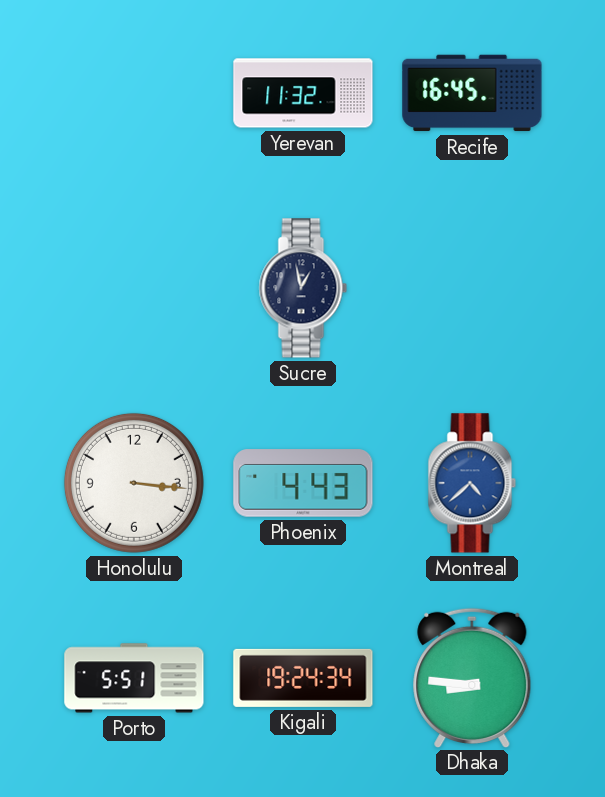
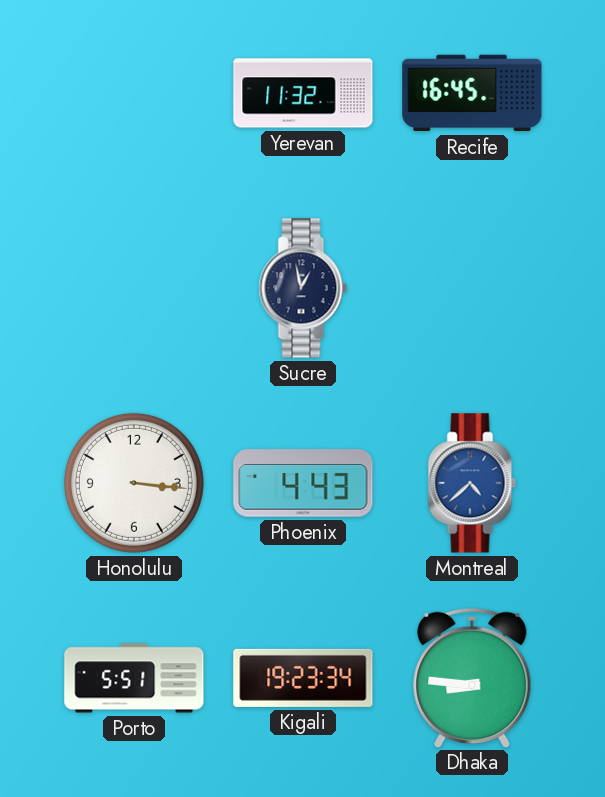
Kigali: 19:24 -> 19:23
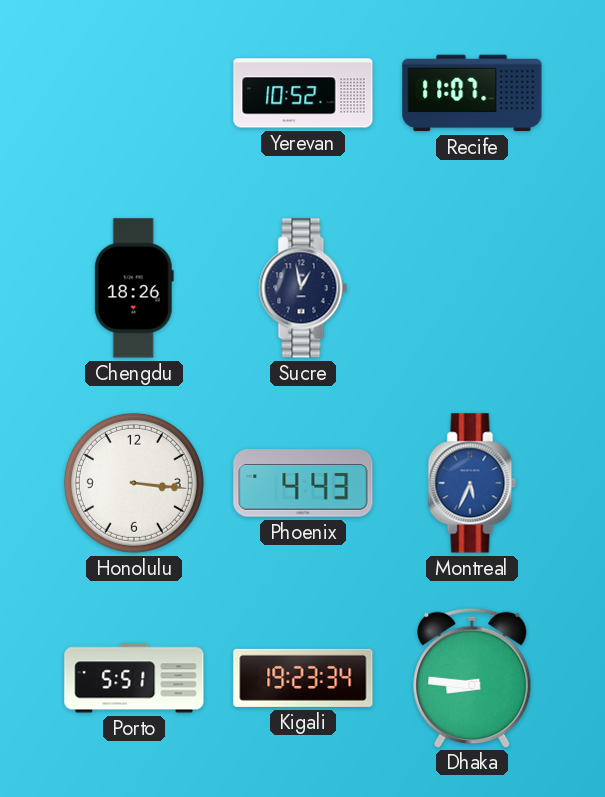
Yerevan: 11:32 -> 10:52
Recife: 16:45 -> 11:07
Chengdu: none -> 18:26
Montreal: 4:38 -> 5:34
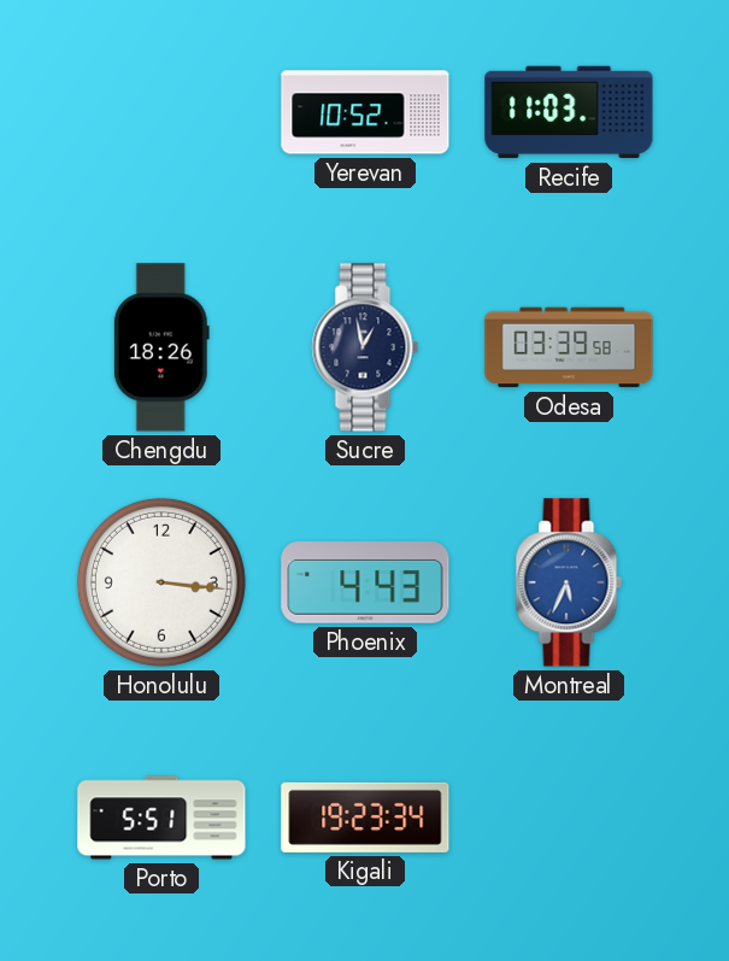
Recife: 11:07 -> 11:03
Odesa: none -> 03:39
Dhaka: 8:46 -> none
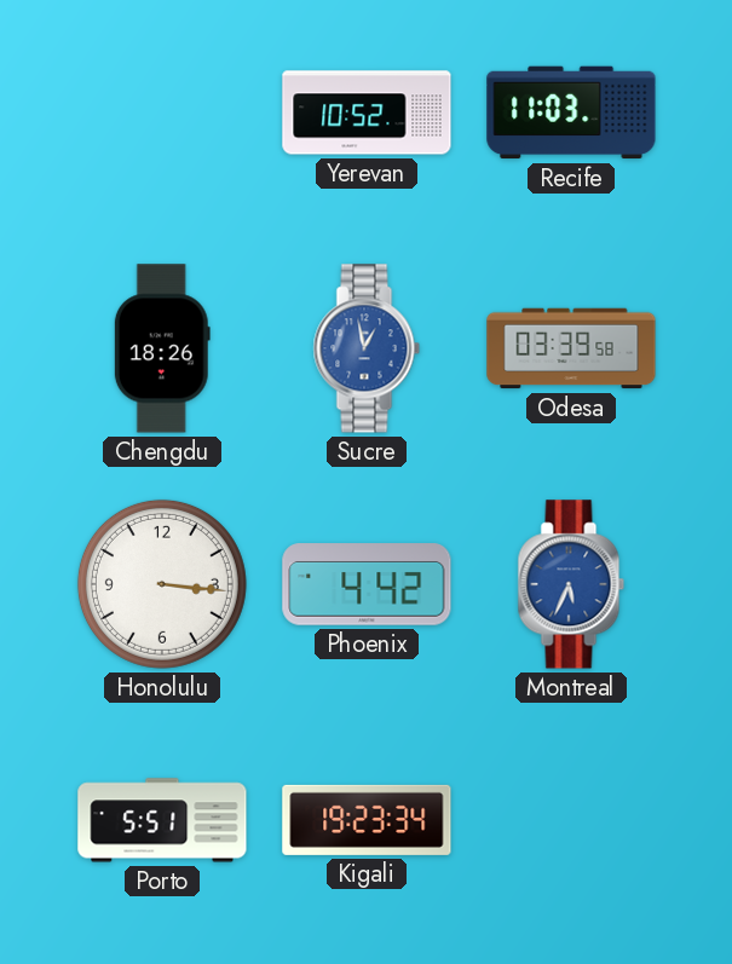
Sucre dial: navy -> blue
Phoenix: 4:43 -> 4:42
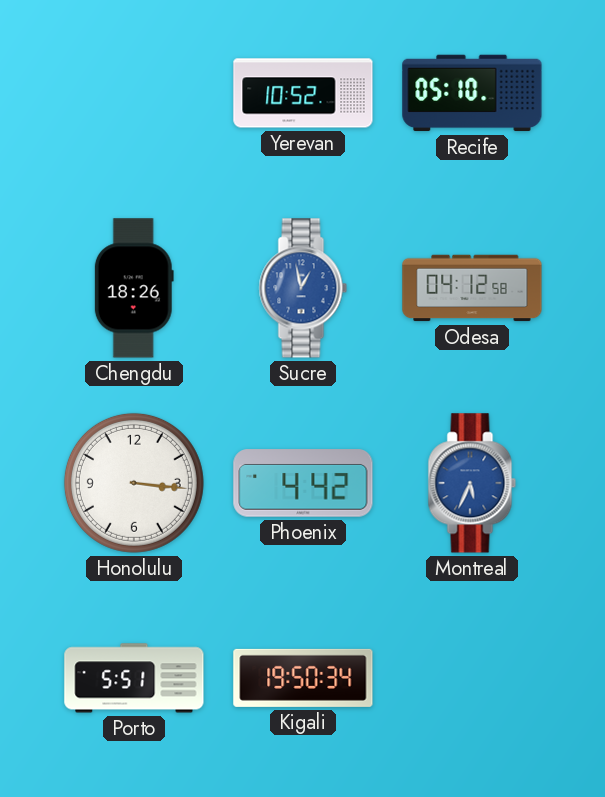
Recife: 11:03 -> 05:10
Odesa: 03:39 -> 04:12
Kigali: 19:23 -> 19:50
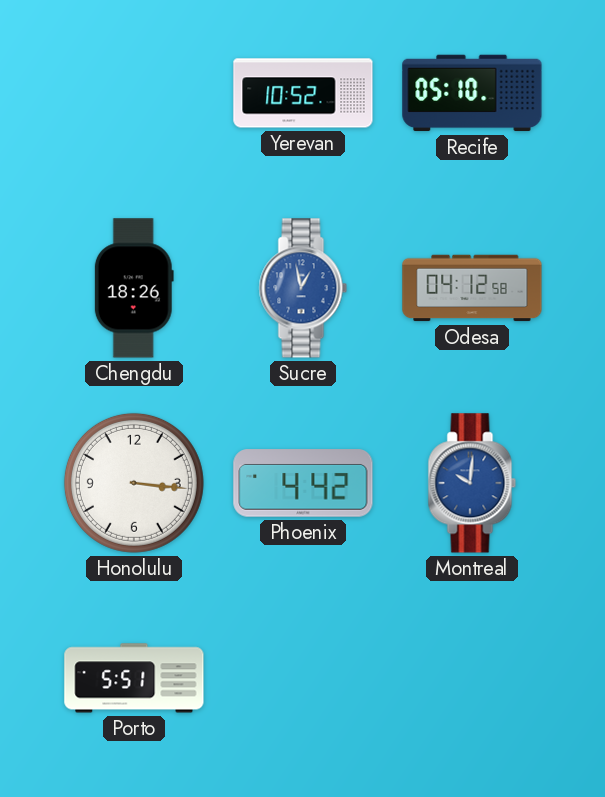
Montreal: 5:34 -> 10:01
Kigali: 19:50 -> none
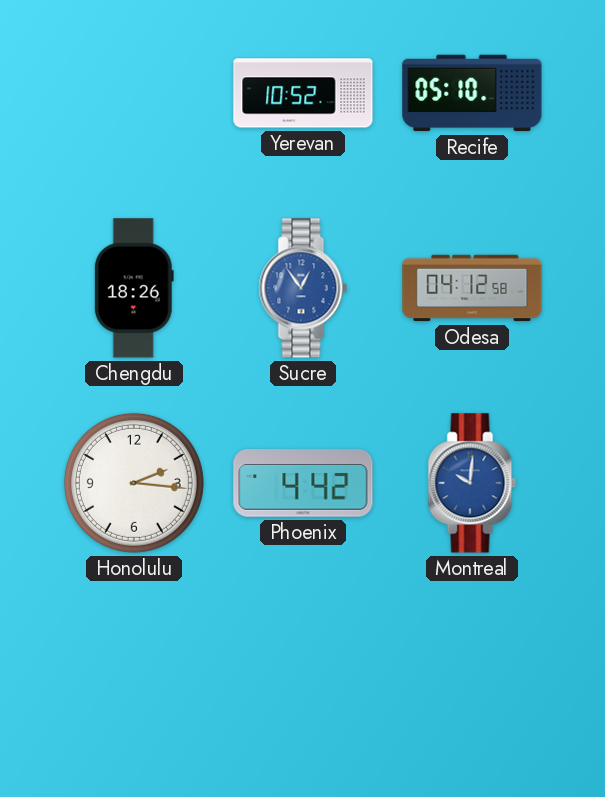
Sucre: 12:58 -> 12:54
Honolulu: 3:16 -> 2:16
Porto: 5:51 -> none
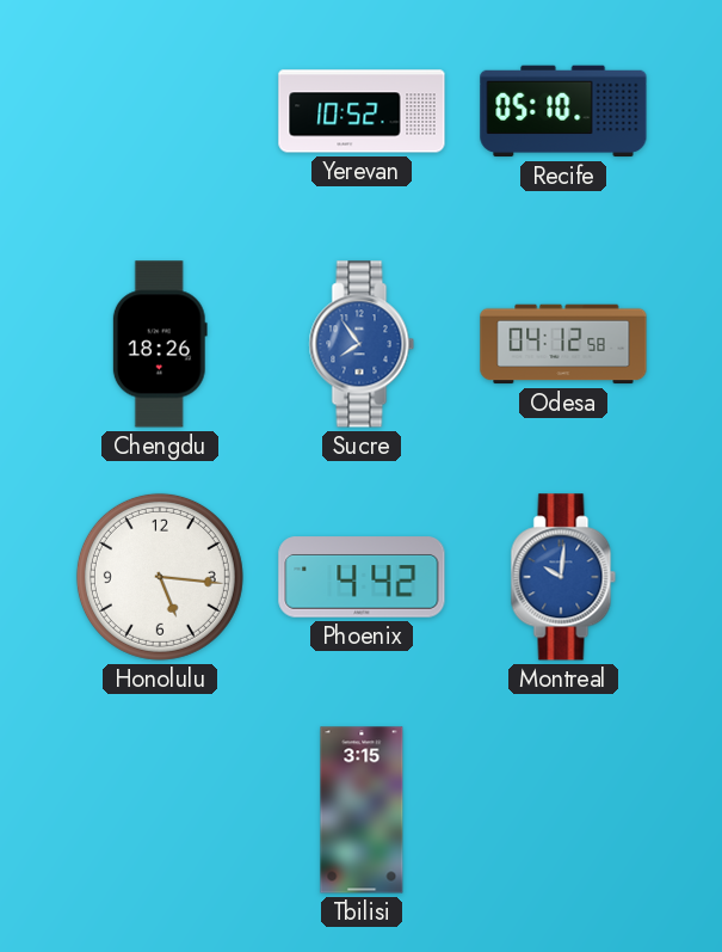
Sucre: 12:54 -> 7:54
Honolulu: 2:16 -> 5:16
Tbilisi: none -> 3:15
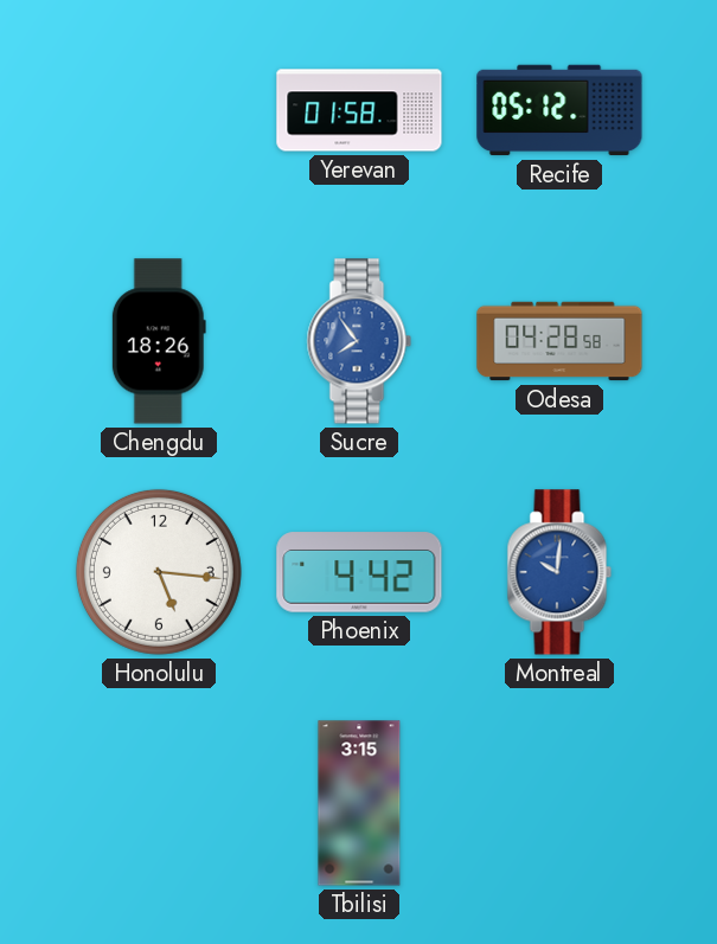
Yerevan: 10:52 -> 01:58
Recife: 05:10 -> 05:12
Odesa: 04:12 -> 04:28
